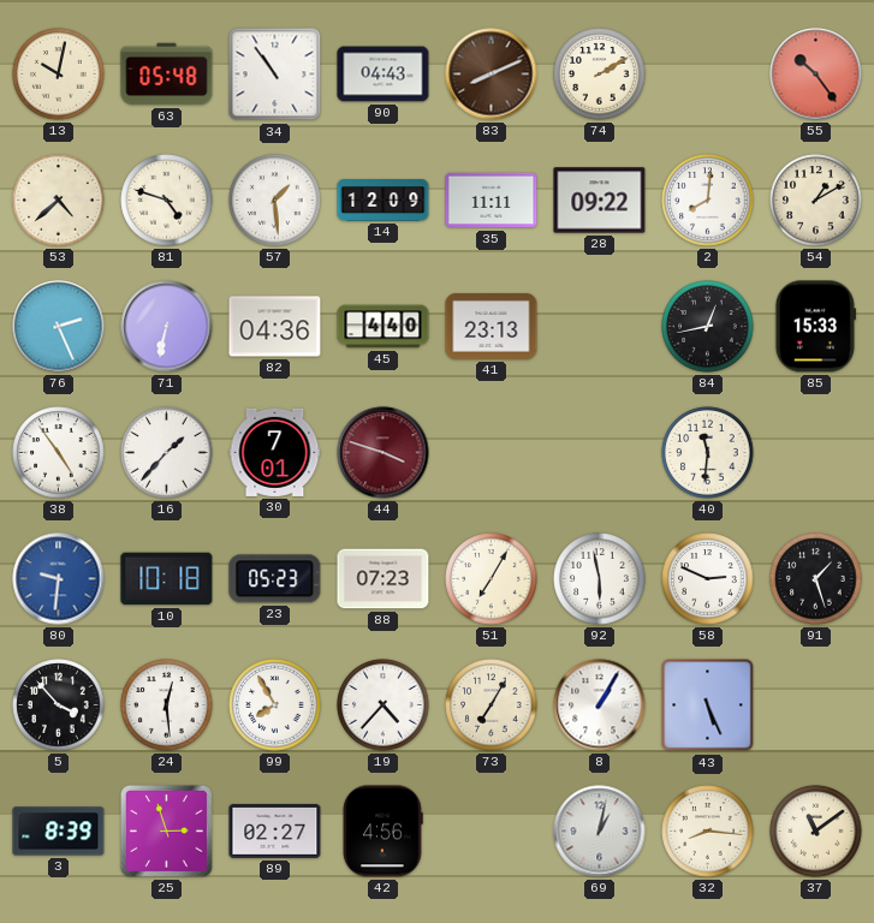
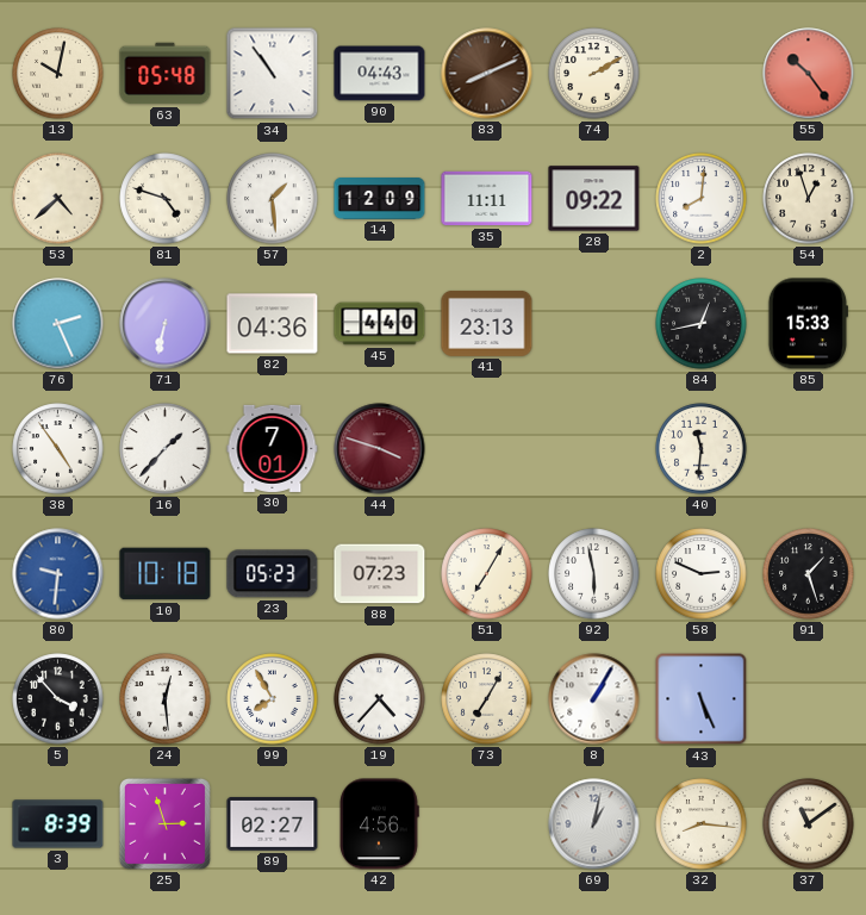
54: 1:10 -> 12:57
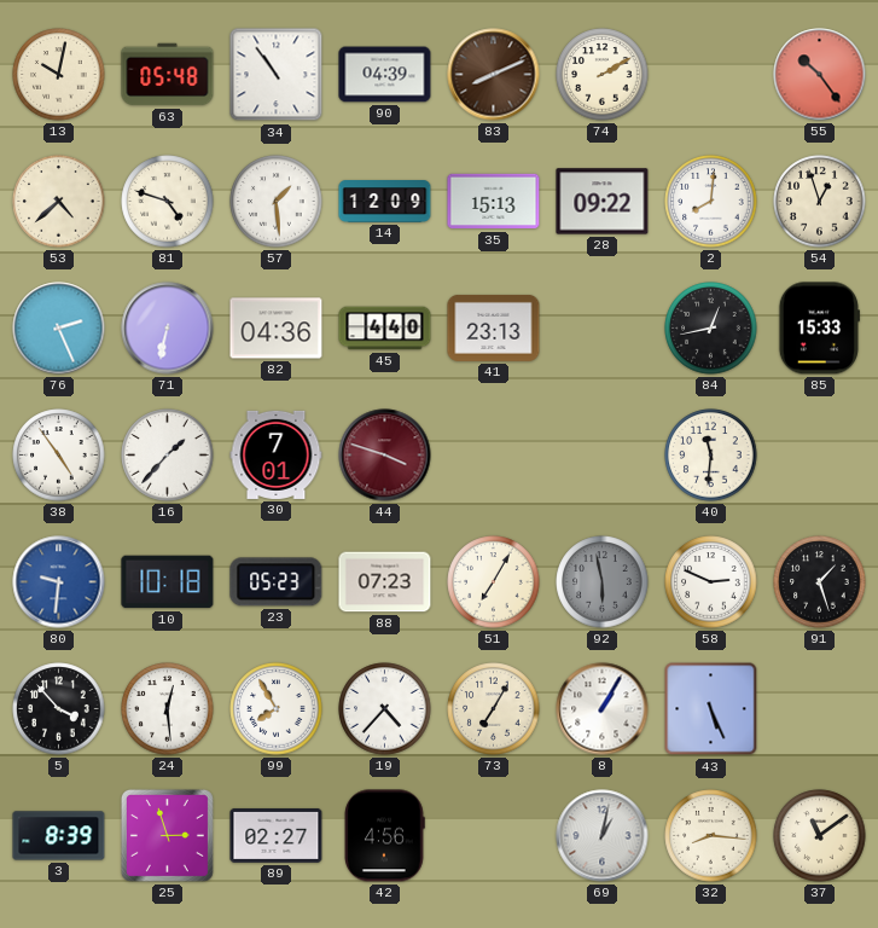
90: 04:43 -> 04:39
35: 11:11 -> 15:13
92 dial: white -> grey
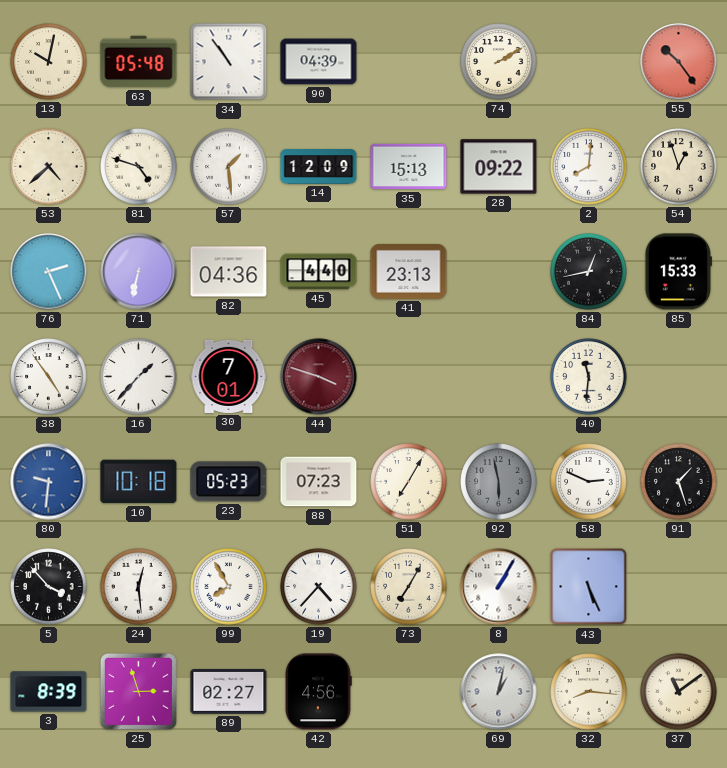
83: 8:11 -> none
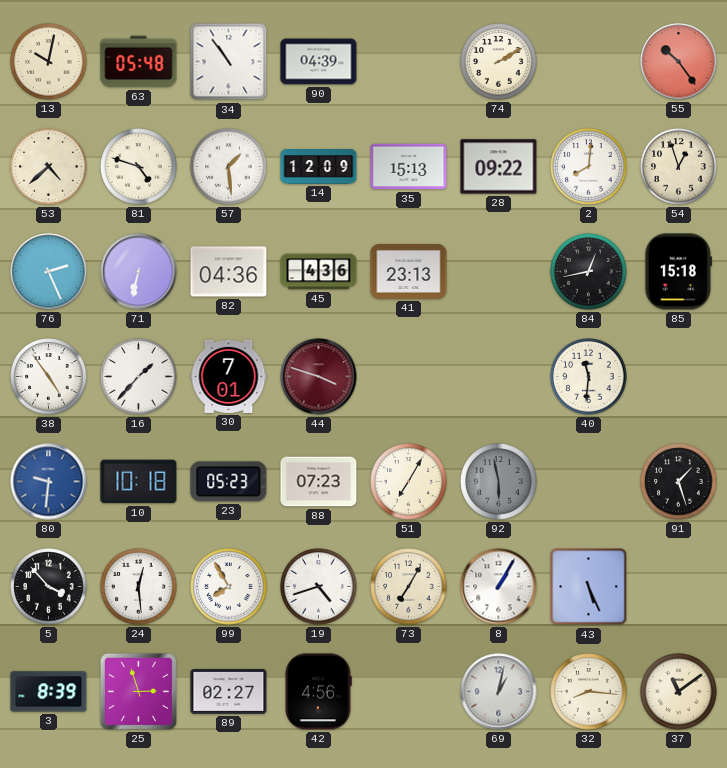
45: 4:40 -> 4:36
85: 15:33 -> 15:18
58: 2:49 -> none
19: 4:37 -> 4:42
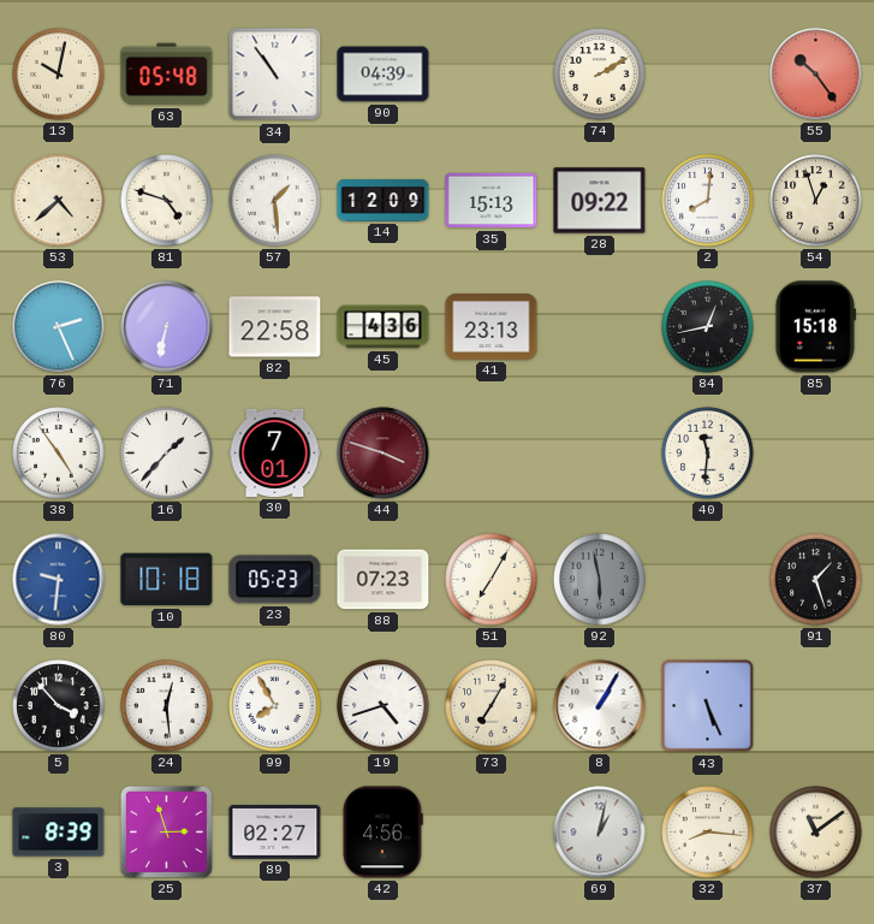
82: 04:36 -> 22:58
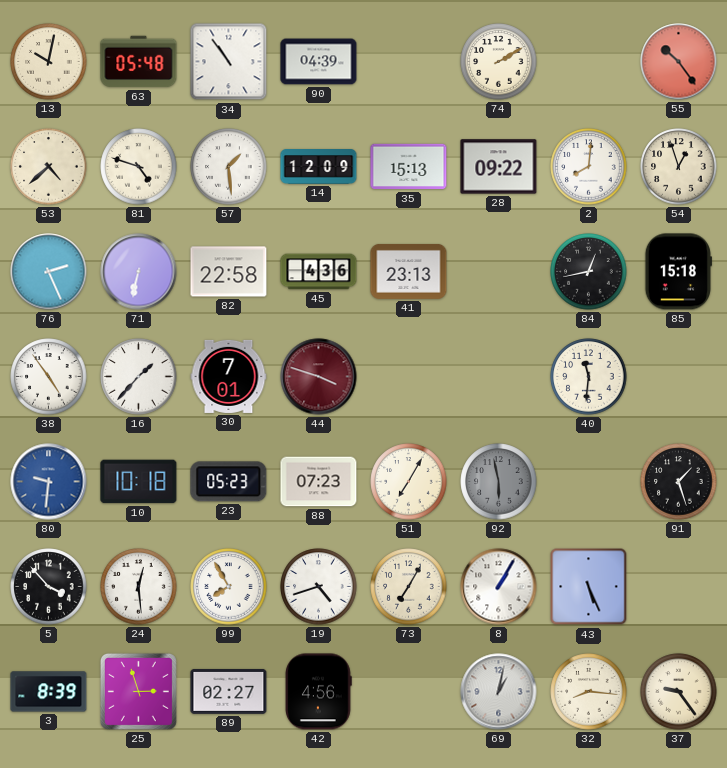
37: 11:09 -> 9:24
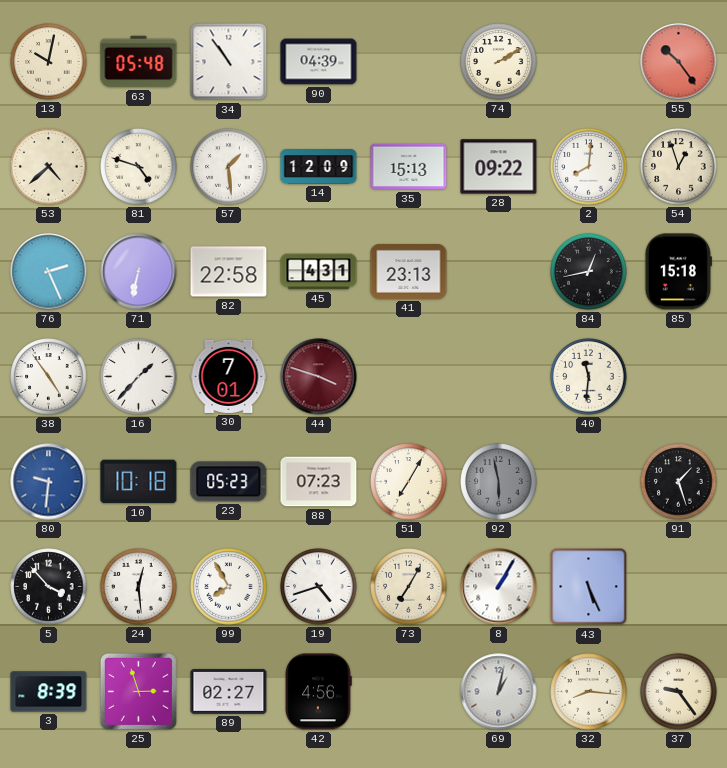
45: 4:36 -> 4:31
